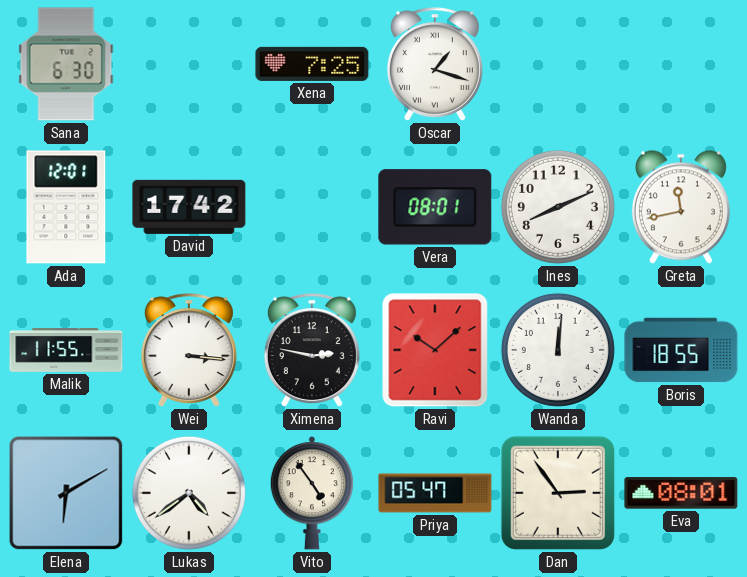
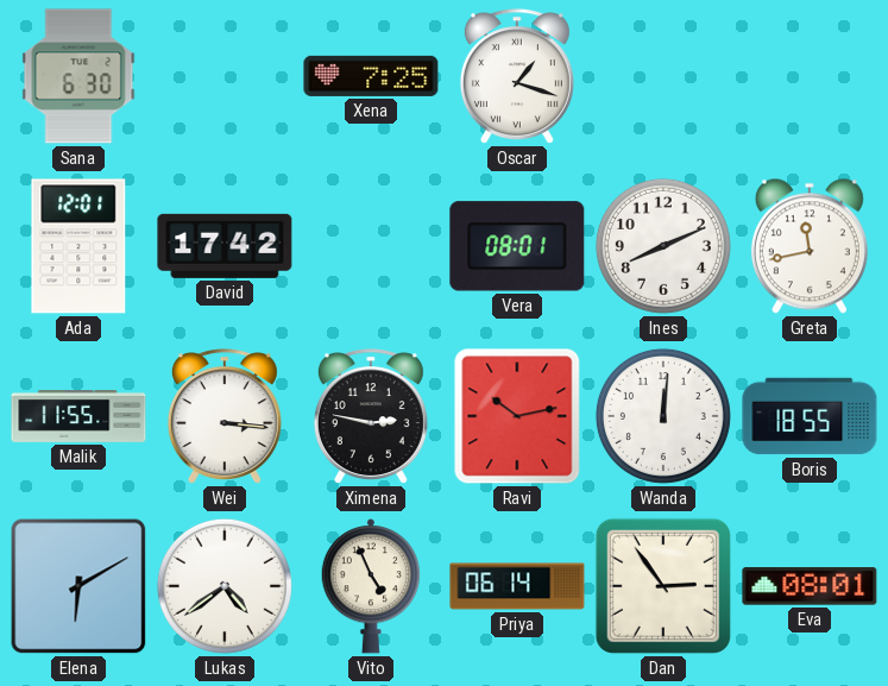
Ravi: 10:08 -> 10:13
Vito: 4:54 -> 4:56
Priya: 05:47 -> 06:14
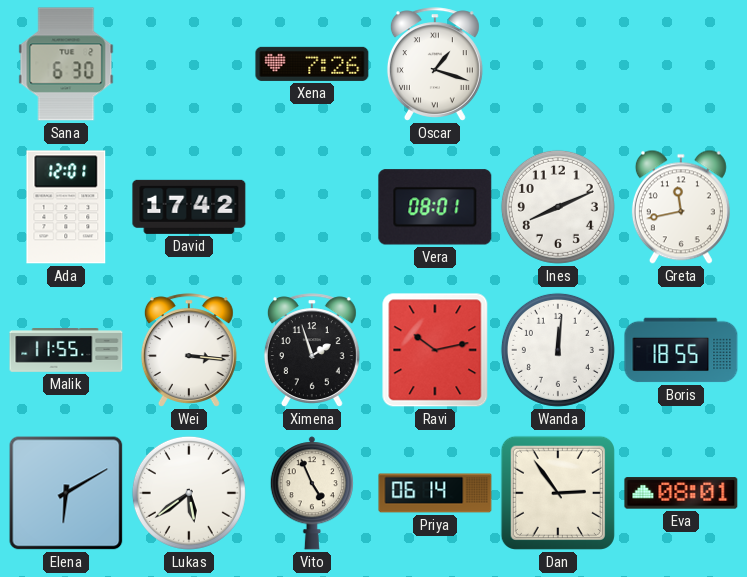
Xena: 7:25 -> 7:26
Ximena: 2:47 -> 1:57
Lukas: 4:39 -> 5:39
